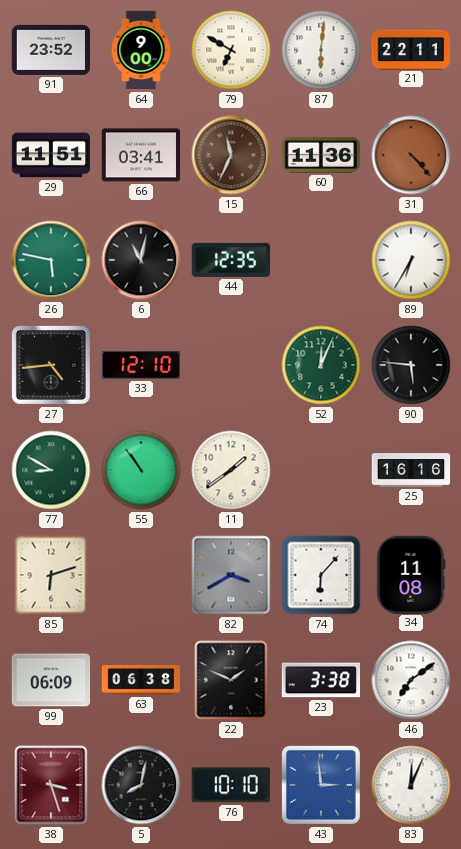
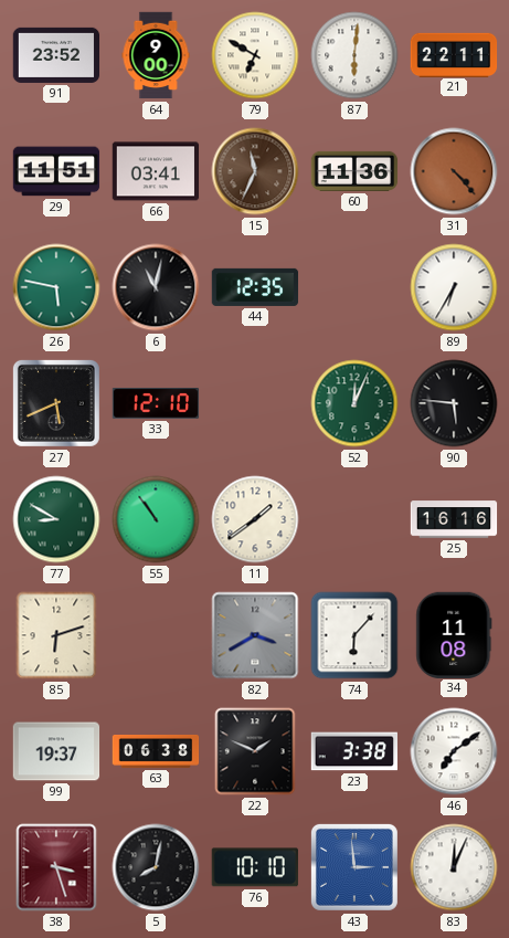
27: 4:44 -> 5:41
99: 06:09 -> 19:37
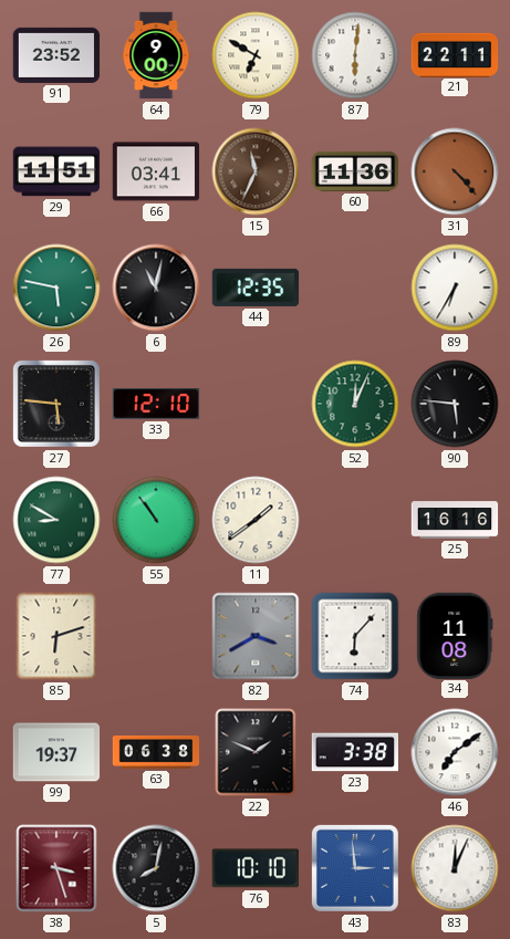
27: 5:41 -> 5:46
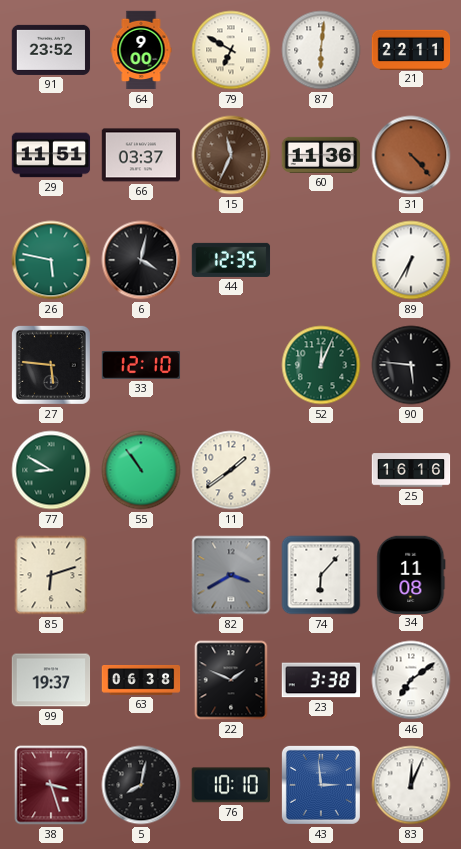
66: 03:41 -> 03:37
6: 11:02 -> 4:02
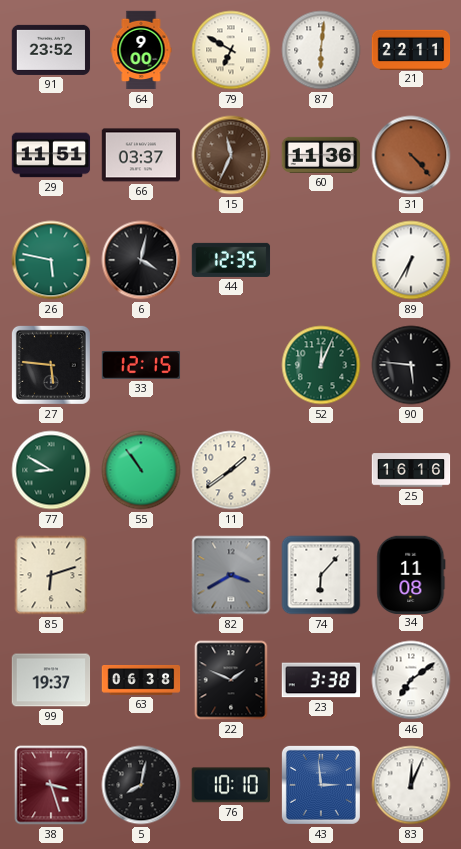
33: 12:10 -> 12:15
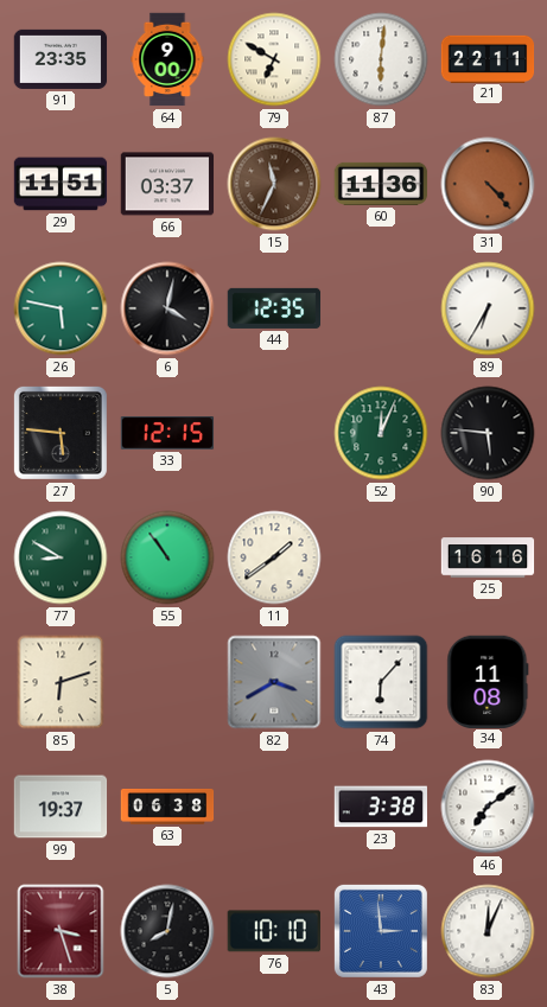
91: 23:52 -> 23:35
22: 1:49 -> none
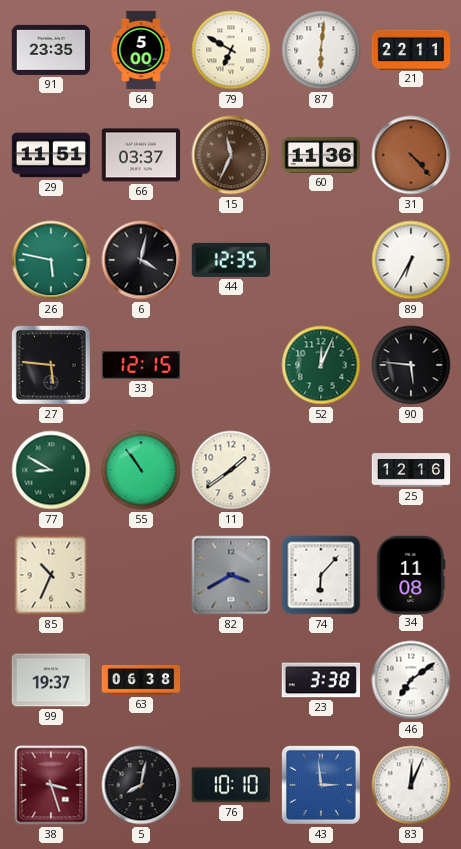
64: 9:00 -> 5:00
25: 16:16 -> 12:16
85: 6:12 -> 10:34
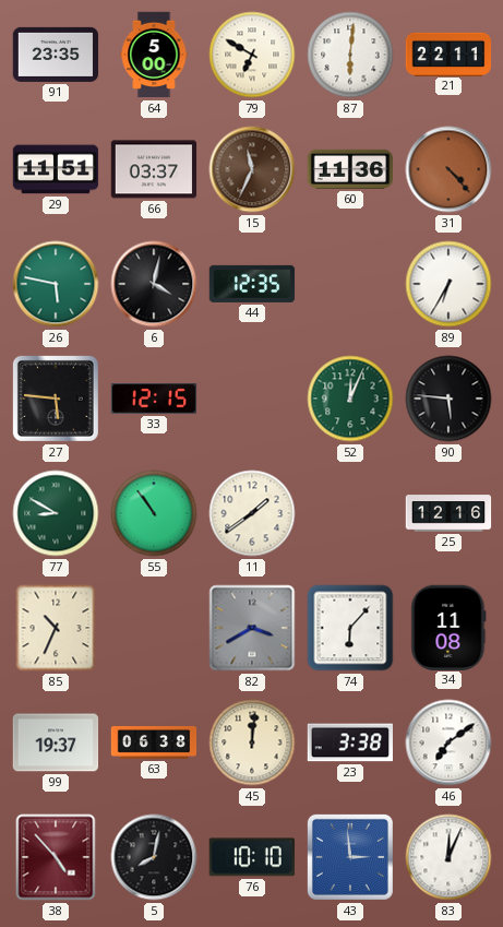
45: none -> 12:01
38: 3:27 -> 4:53
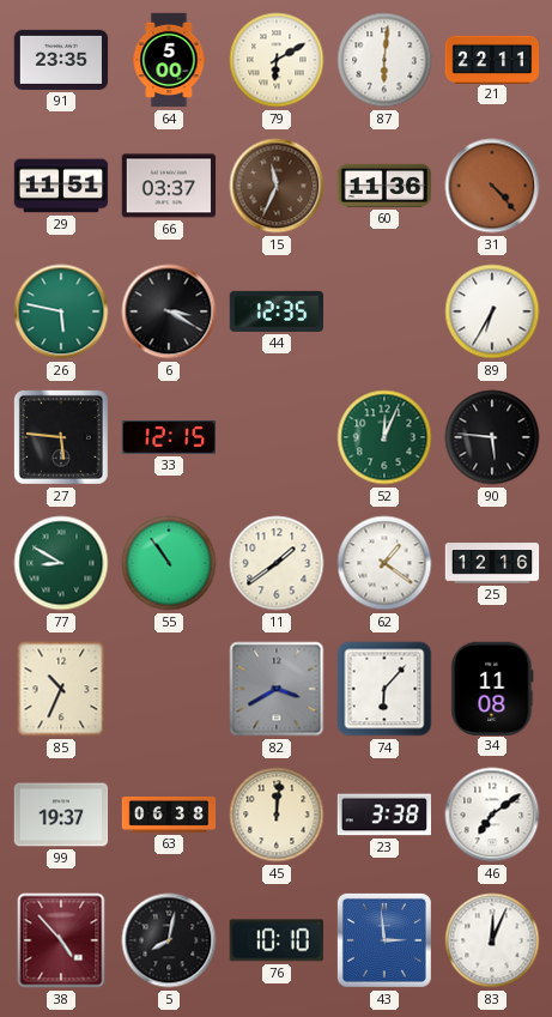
79: 6:50 -> 6:10
6: 4:02 -> 3:20
62: none -> 1:21
